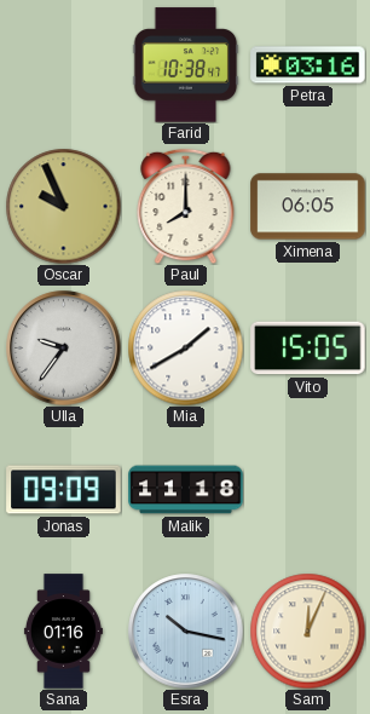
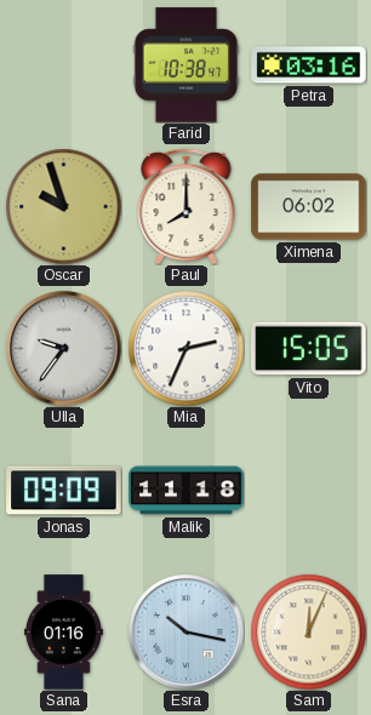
Oscar: 9:56 -> 9:57
Ximena: 06:05 -> 06:02
Mia: 1:40 -> 2:34
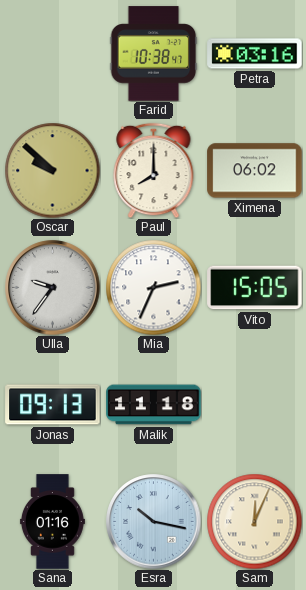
Oscar: 9:57 -> 9:52
Jonas: 09:09 -> 09:13
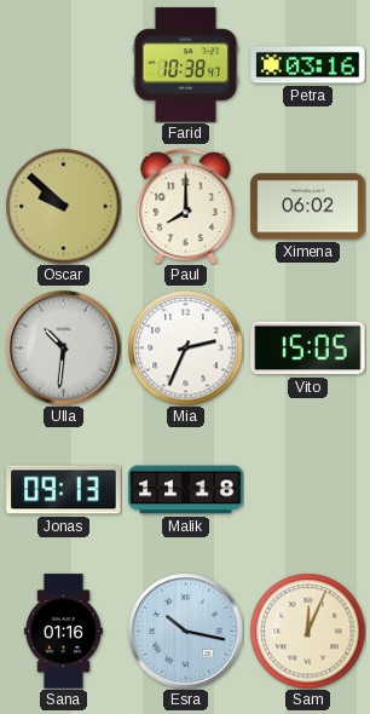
Ulla: 9:36 -> 10:31
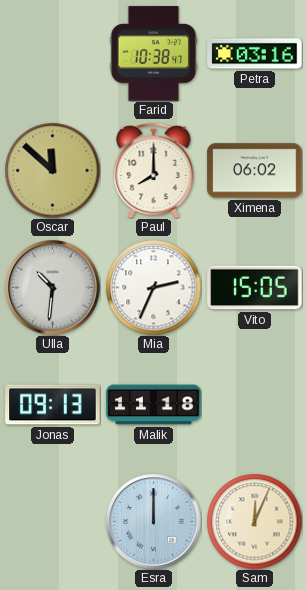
Oscar: 9:52 -> 11:52
Sana: 01:16 -> none
Esra: 10:17 -> 12:00
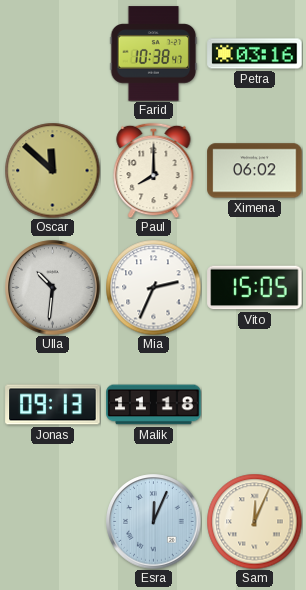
Esra: 12:00 -> 12:04
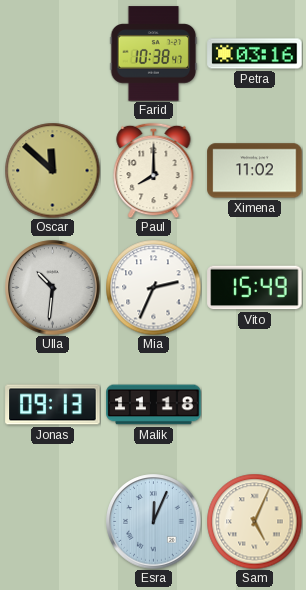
Ximena: 06:02 -> 11:02
Vito: 15:05 -> 15:49
Sam: 12:04 -> 5:04
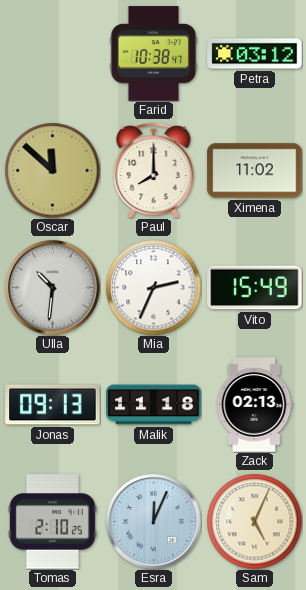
Petra: 03:16 -> 03:12
Zack: none -> 02:13
Tomas: none -> 2:10
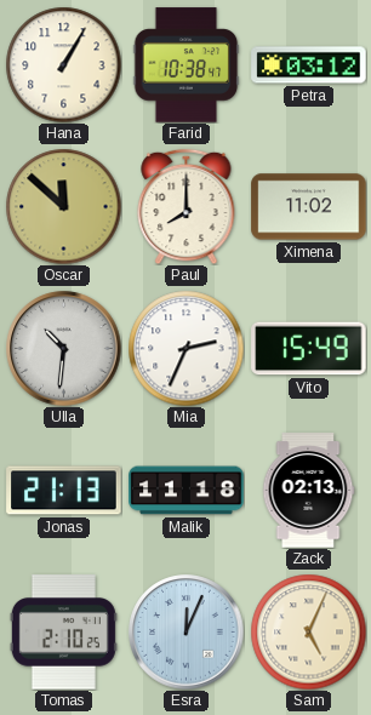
Hana: none -> 1:05
Jonas: 09:13 -> 21:13
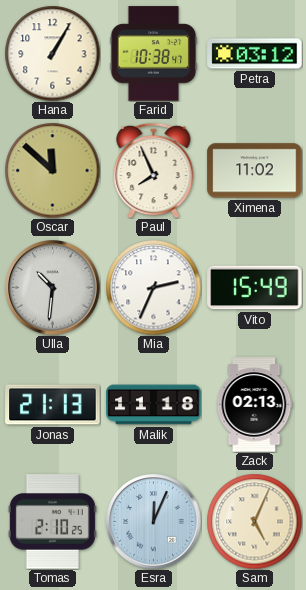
Paul: 8:00 -> 7:56
